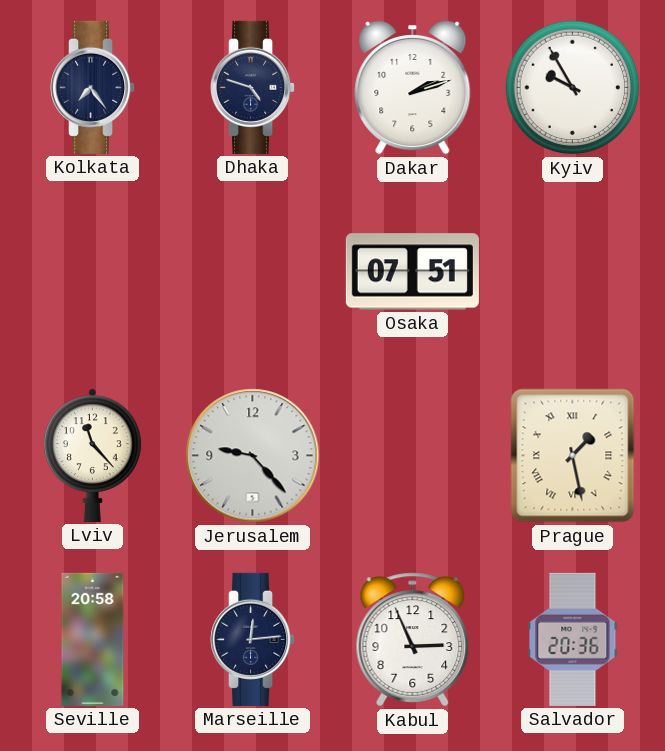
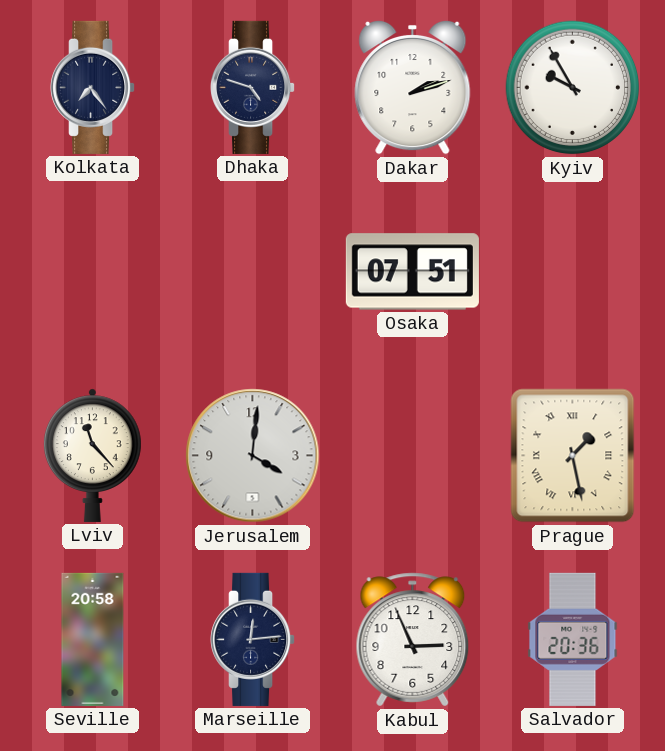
Jerusalem: 9:23 -> 4:01
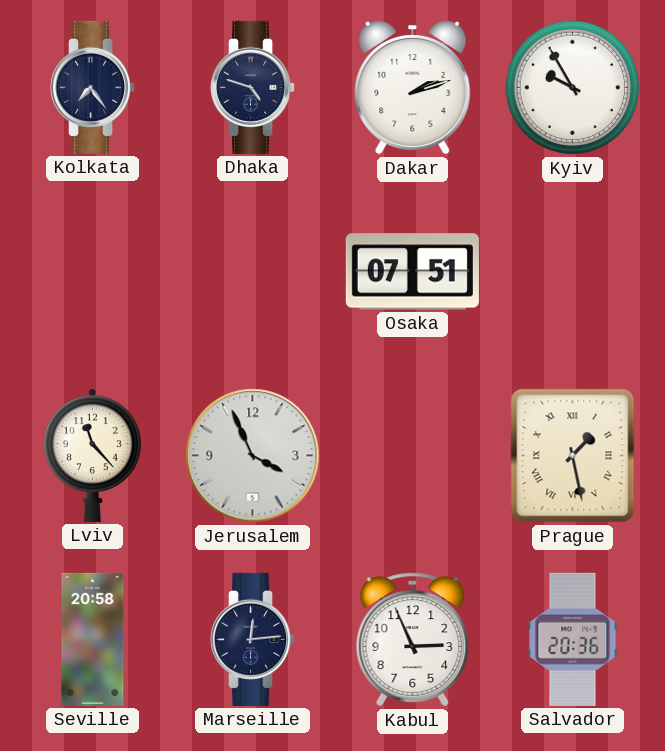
Jerusalem: 4:01 -> 3:56
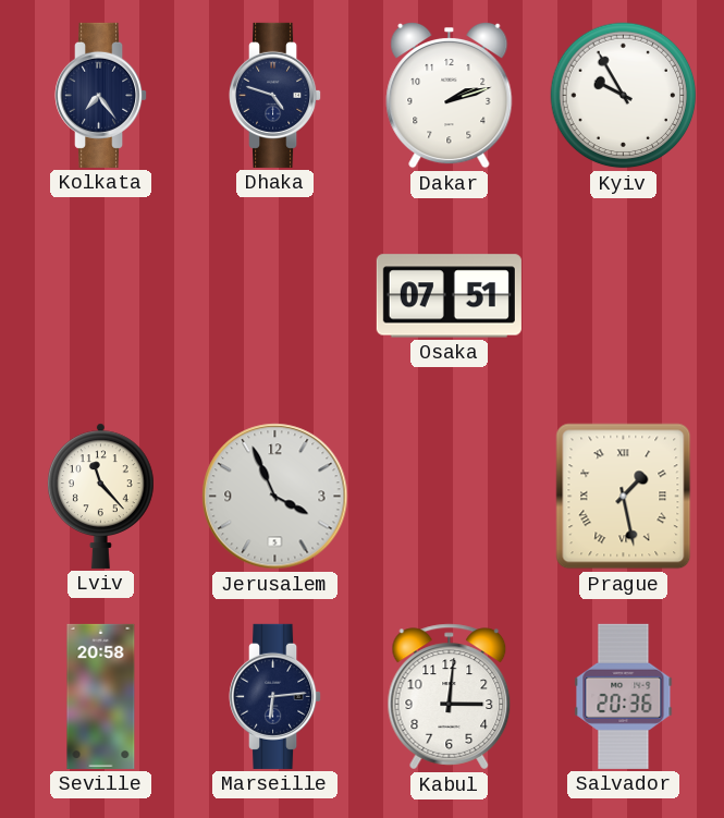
Marseille: 12:14 -> 6:14
Kabul: 2:56 -> 3:01
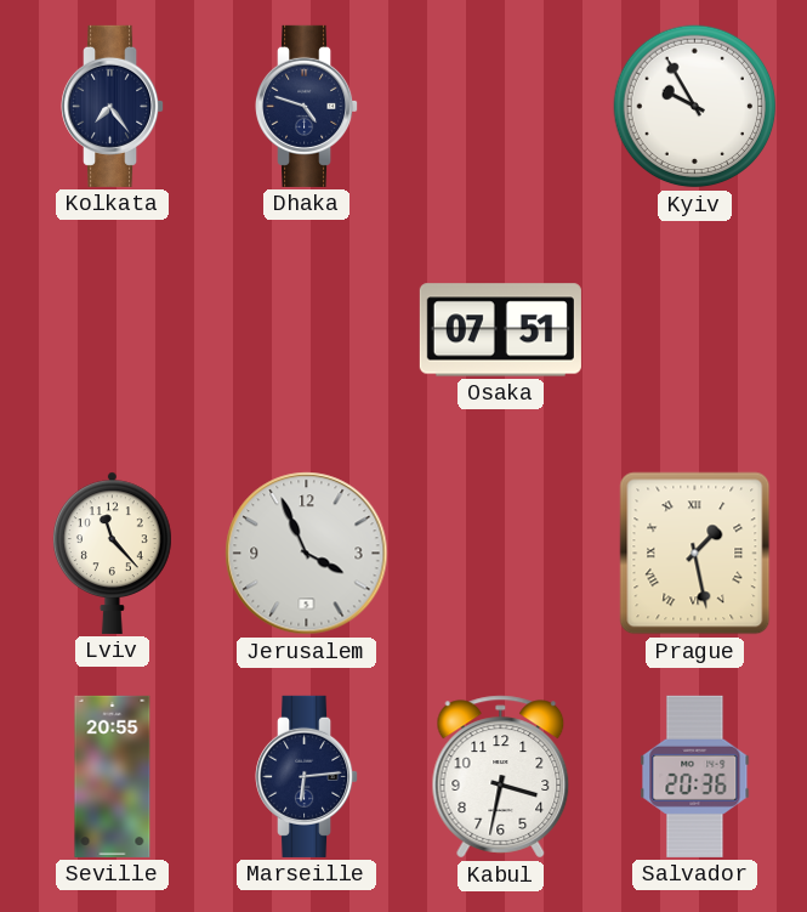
Dakar: 2:12 -> none
Seville: 20:58 -> 20:55
Kabul: 3:01 -> 3:32
